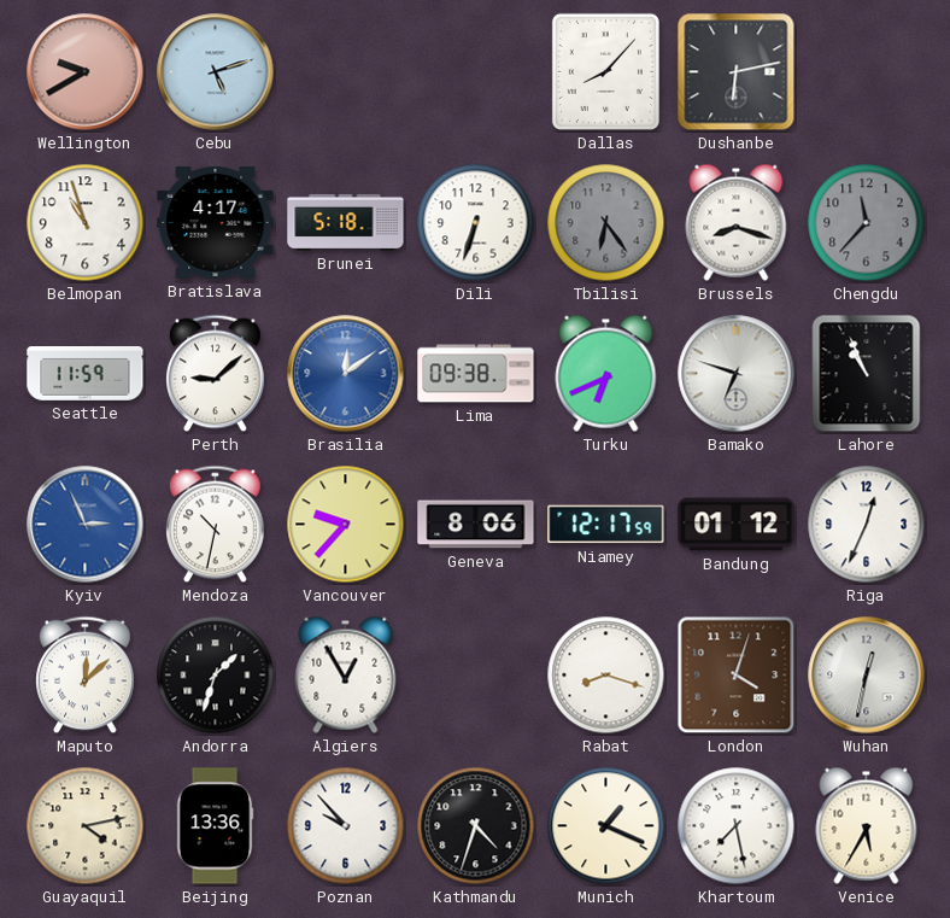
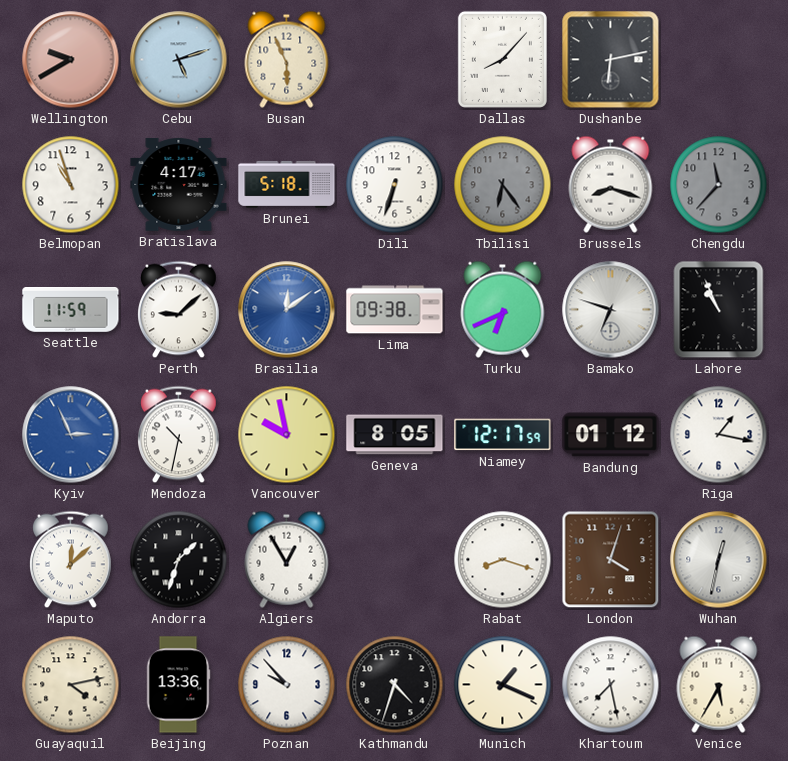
Busan: none -> 5:56
Vancouver: 9:37 -> 9:58
Geneva: 8:06 -> 8:05
Riga: 12:34 -> 1:17
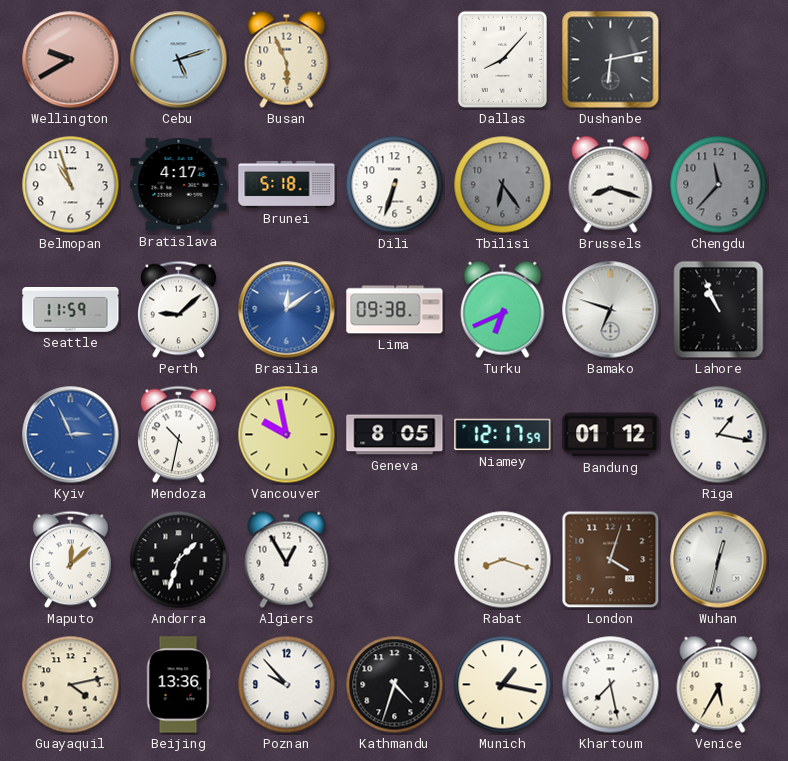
Munich: 1:19 -> 1:17
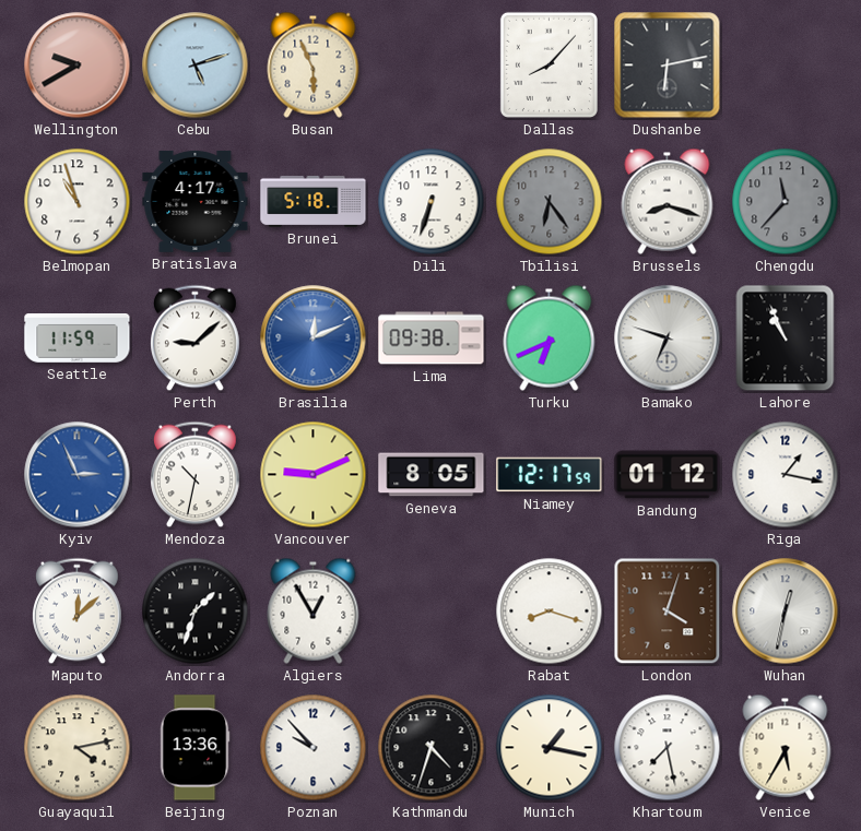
Brasilia: 12:09 -> 12:11
Vancouver: 9:58 -> 9:11
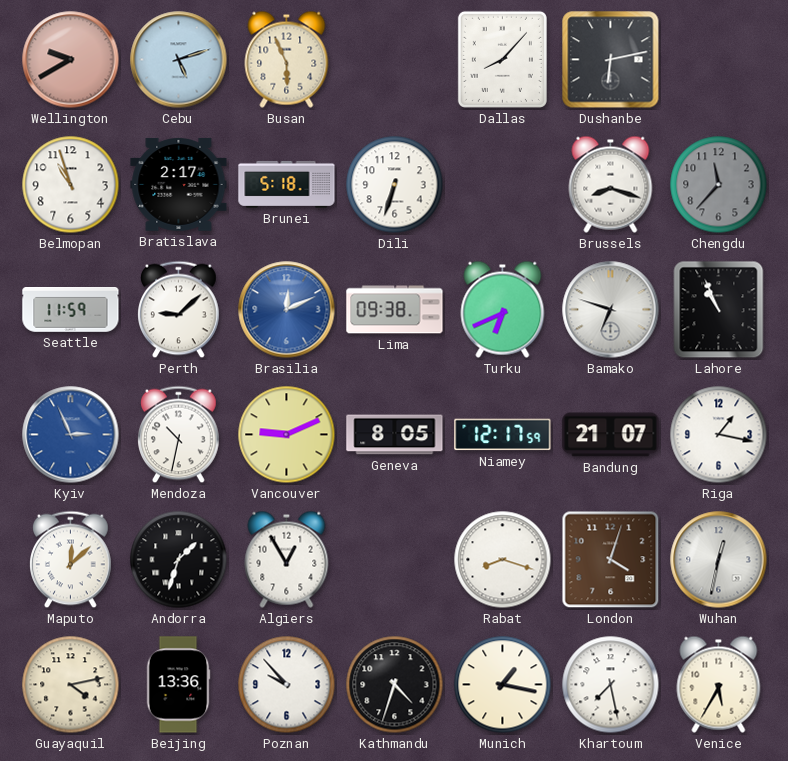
Bratislava: 4:17 -> 2:17
Tbilisi: 6:24 -> none
Bandung: 01:12 -> 21:07
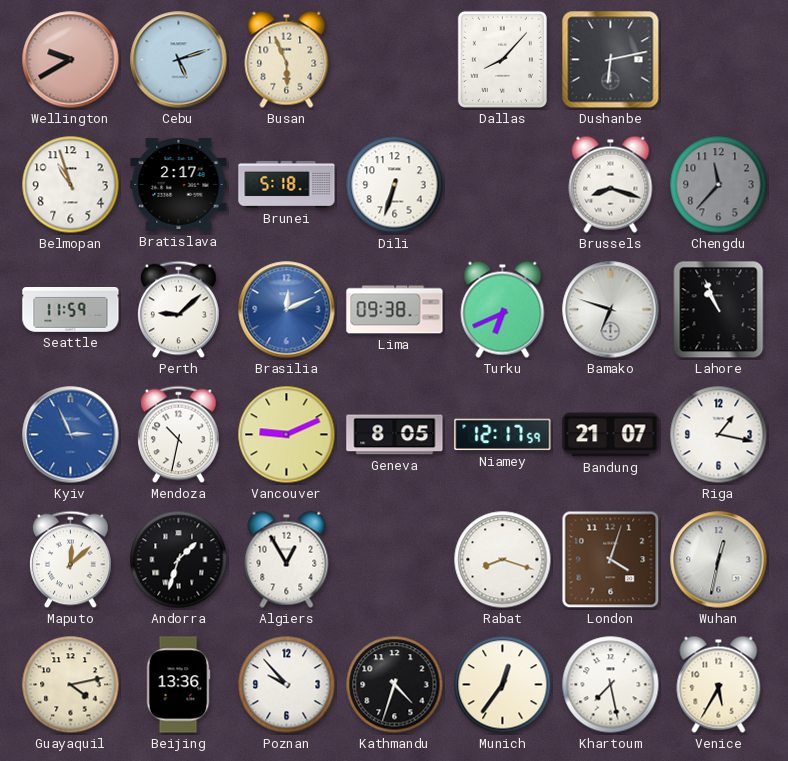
Munich: 1:17 -> 12:36
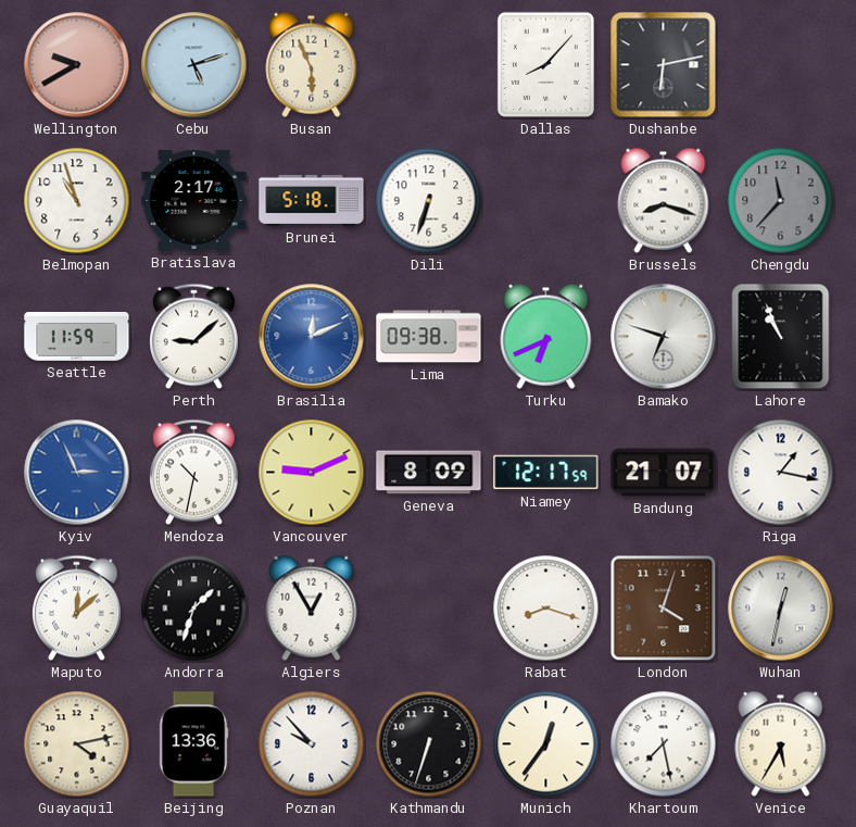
Geneva: 8:05 -> 8:09
Kathmandu: 4:33 -> 6:33
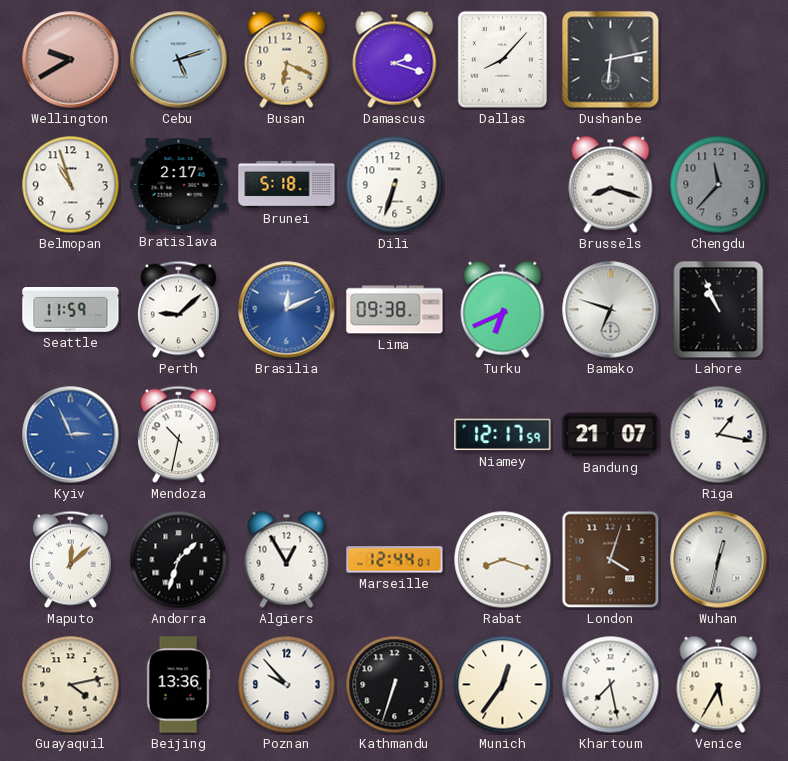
Busan: 5:56 -> 6:19
Damascus: none -> 2:18
Vancouver: 9:11 -> none
Geneva: 8:09 -> none
Marseille: none -> 12:44
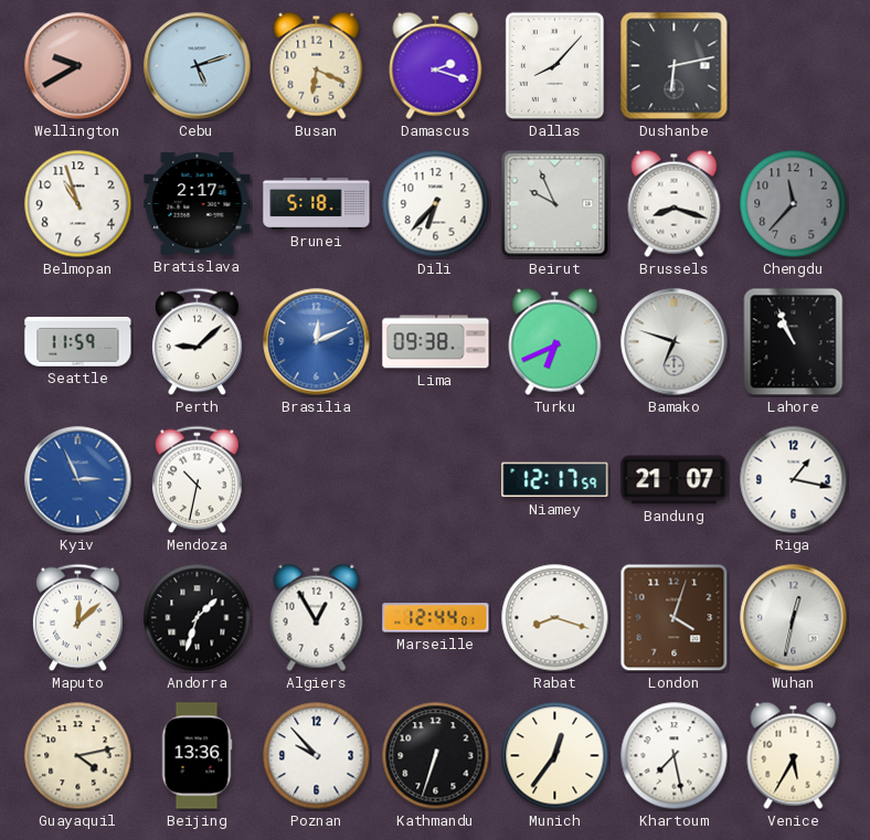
Dili: 6:33 -> 6:37
Beirut: none -> 9:56
